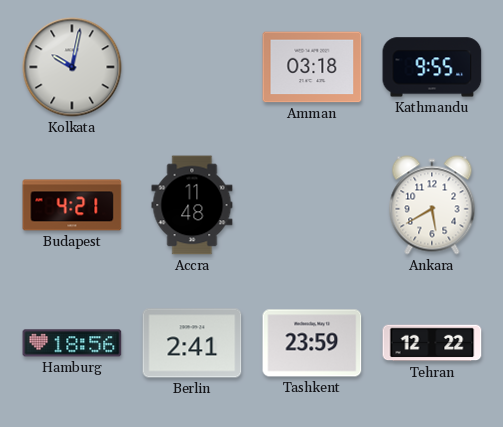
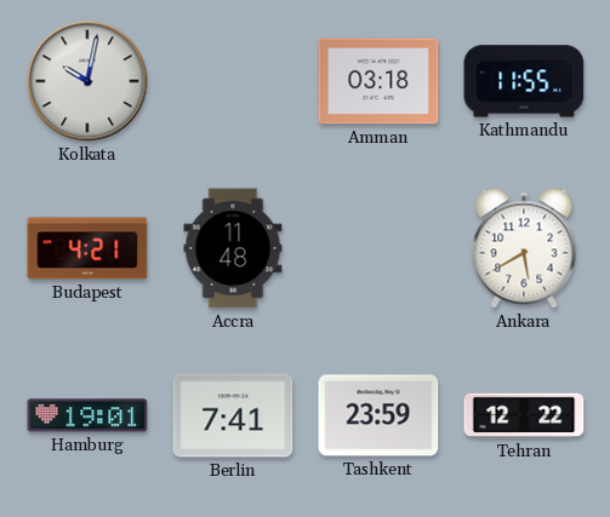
Kathmandu: 9:55 -> 11:55
Hamburg: 18:56 -> 19:01
Berlin: 2:41 -> 7:41
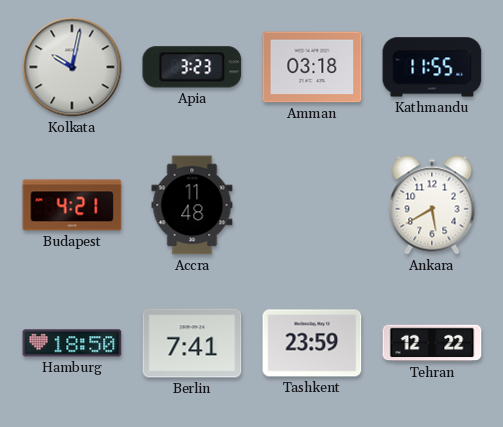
Apia: none -> 3:23
Hamburg: 19:01 -> 18:50
